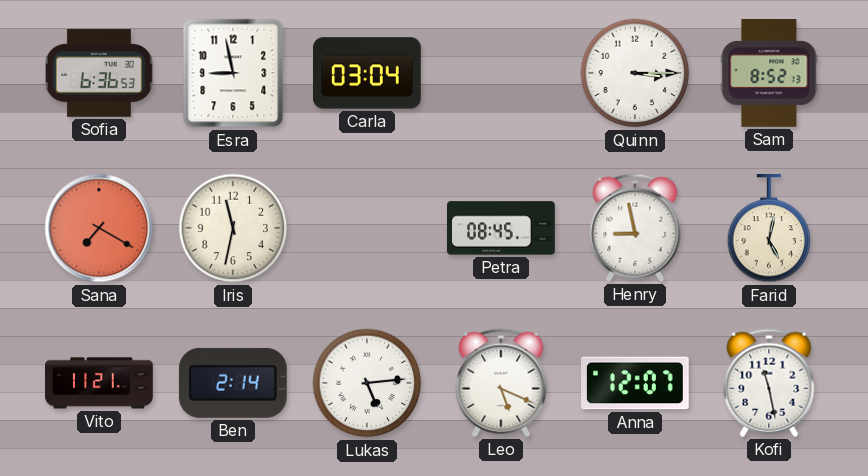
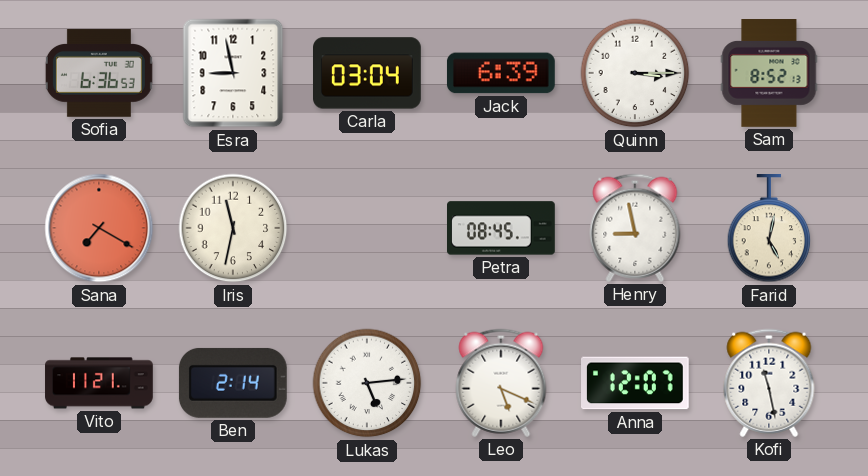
Jack: none -> 6:39
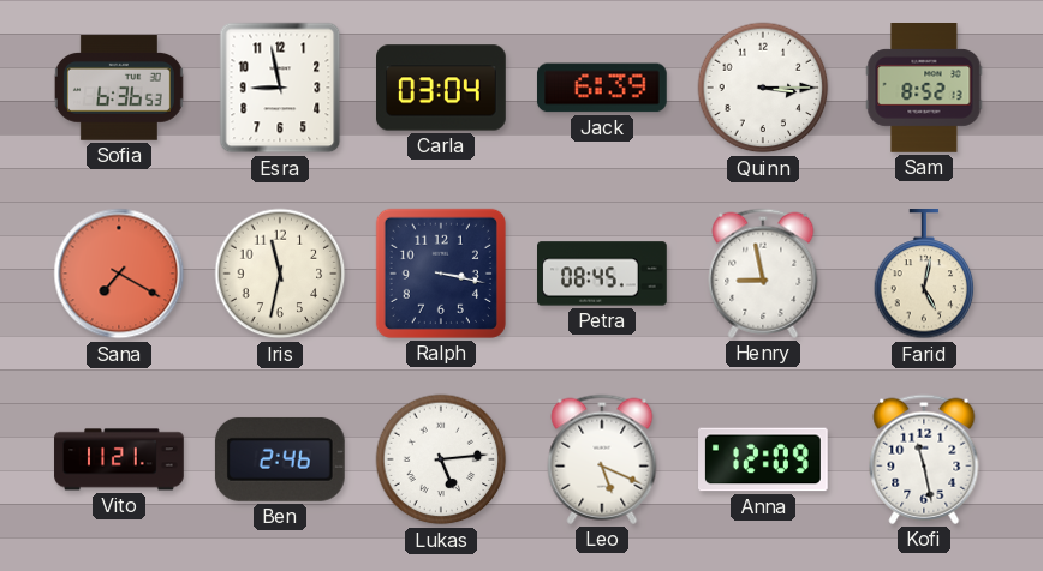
Ralph: none -> 3:17
Ben: 2:14 -> 2:46
Anna: 12:07 -> 12:09
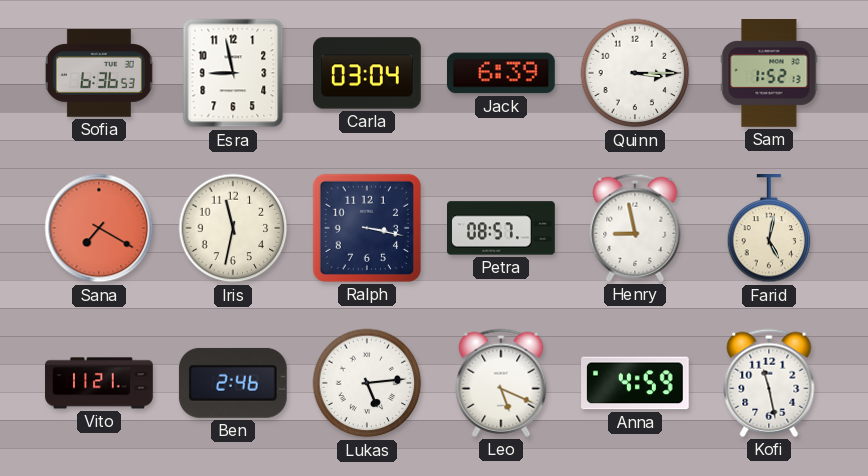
Sam: 8:52 -> 1:52
Petra: 08:45 -> 08:57
Anna: 12:09 -> 4:59
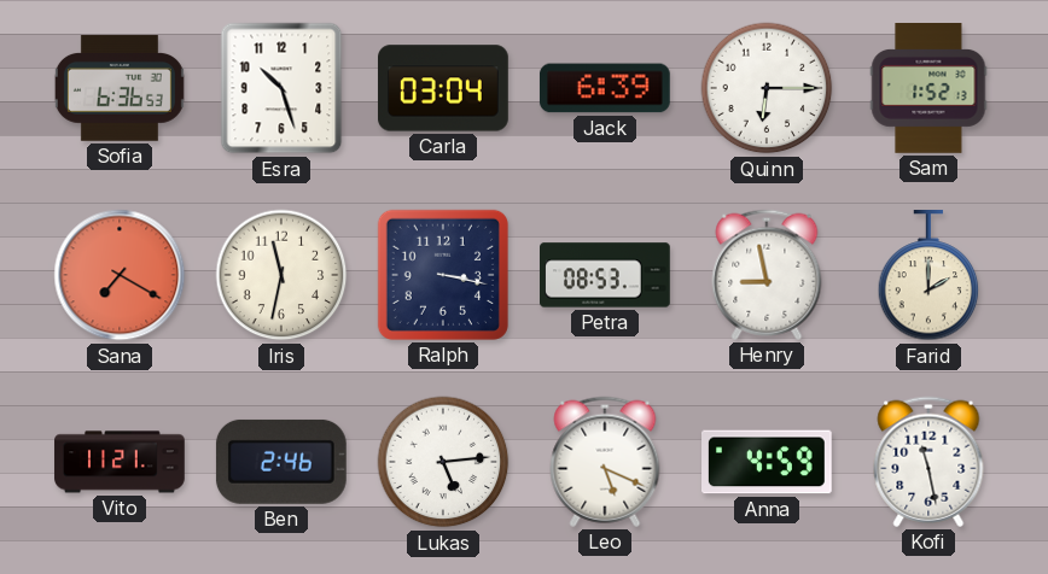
Esra: 8:58 -> 10:27
Quinn: 3:15 -> 6:15
Petra: 08:57 -> 08:53
Farid: 5:02 -> 2:00
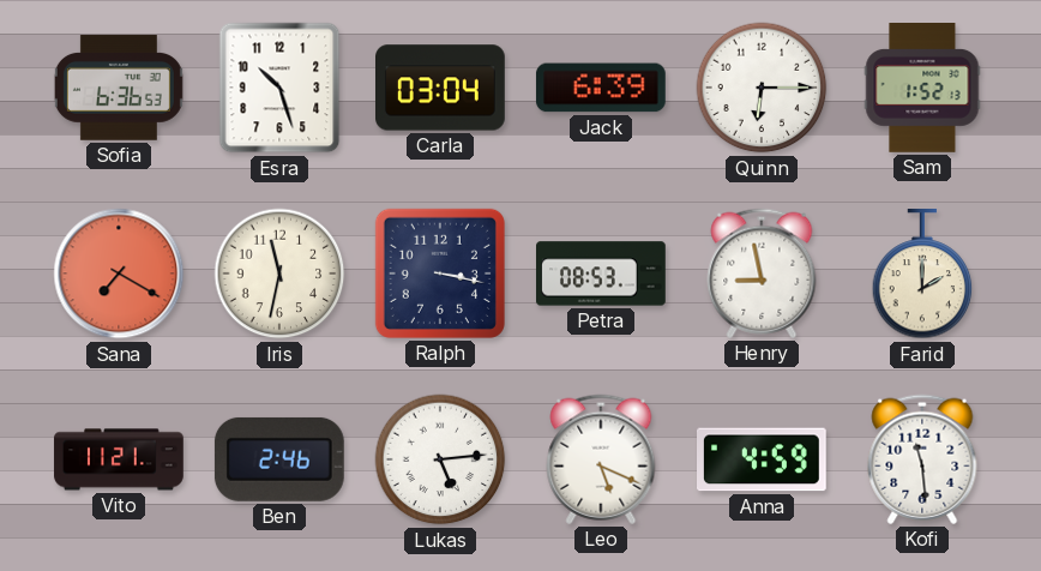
Kofi: 11:28 -> 11:29
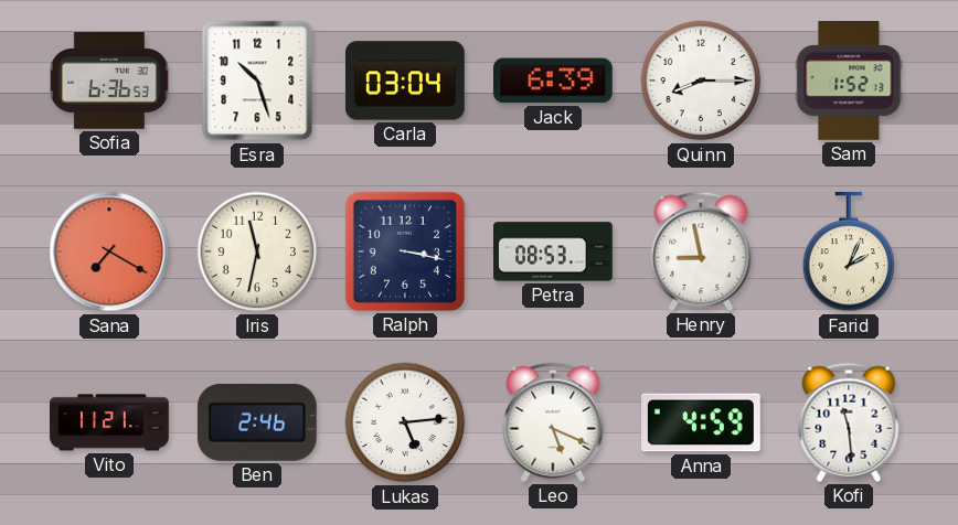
Quinn: 6:15 -> 8:15
Farid: 2:00 -> 2:04
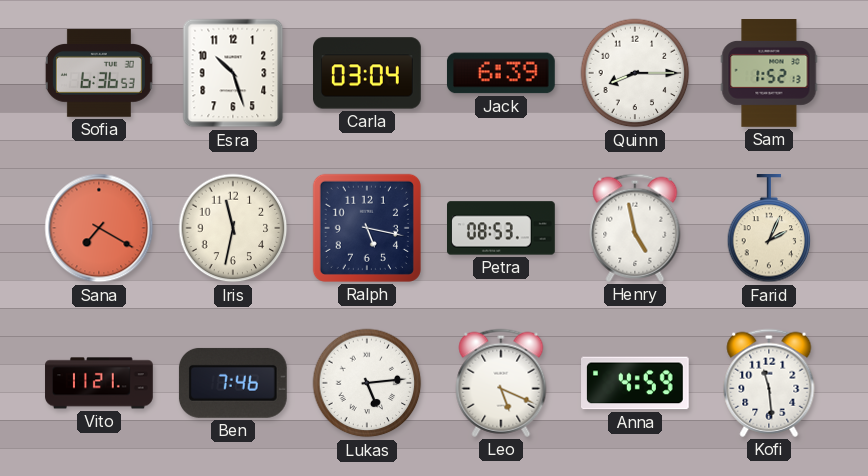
Ralph: 3:17 -> 5:17
Henry: 8:58 -> 4:58
Ben: 2:46 -> 7:46
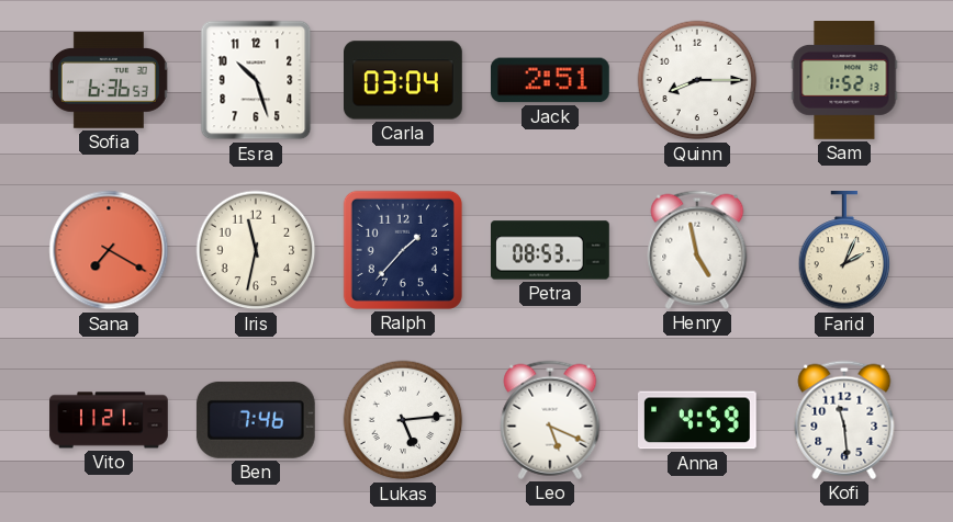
Jack: 6:39 -> 2:51
Ralph: 5:17 -> 1:37
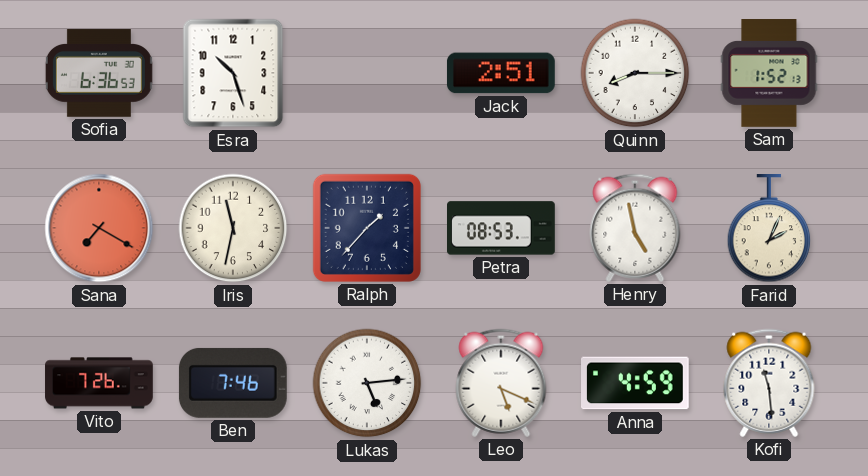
Carla: 03:04 -> none
Vito: 11:21 -> 7:26
